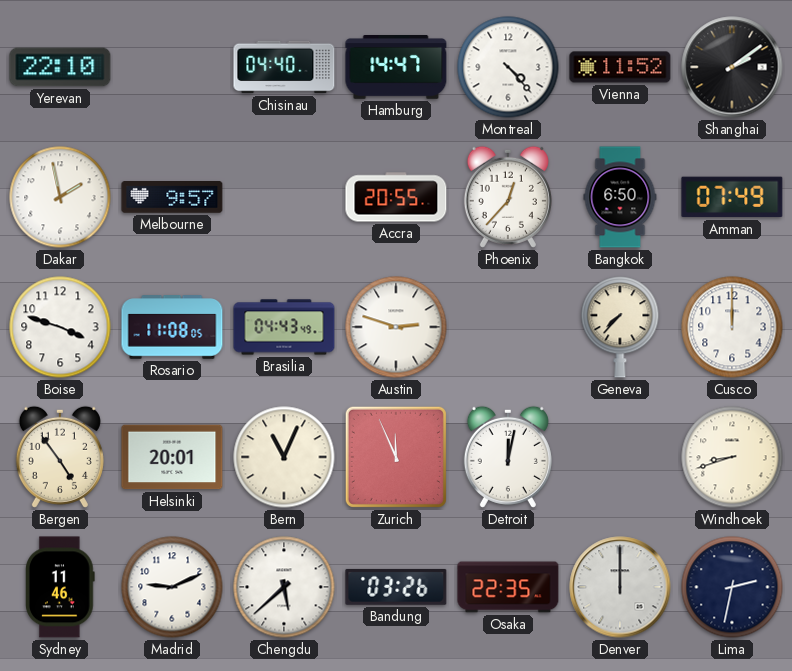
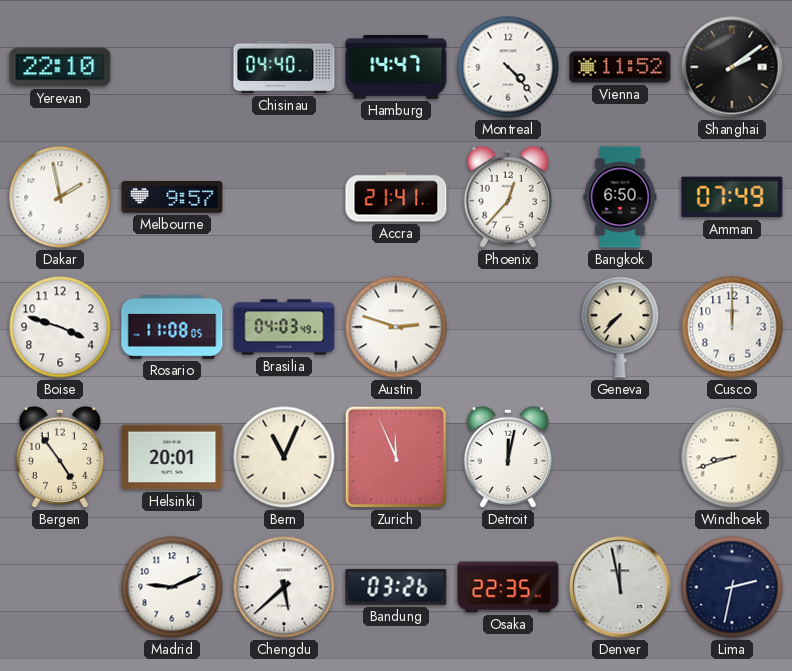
Accra: 20:55 -> 21:41
Brasilia: 04:43 -> 04:03
Sydney: 11:46 -> none
Denver: 12:00 -> 11:58
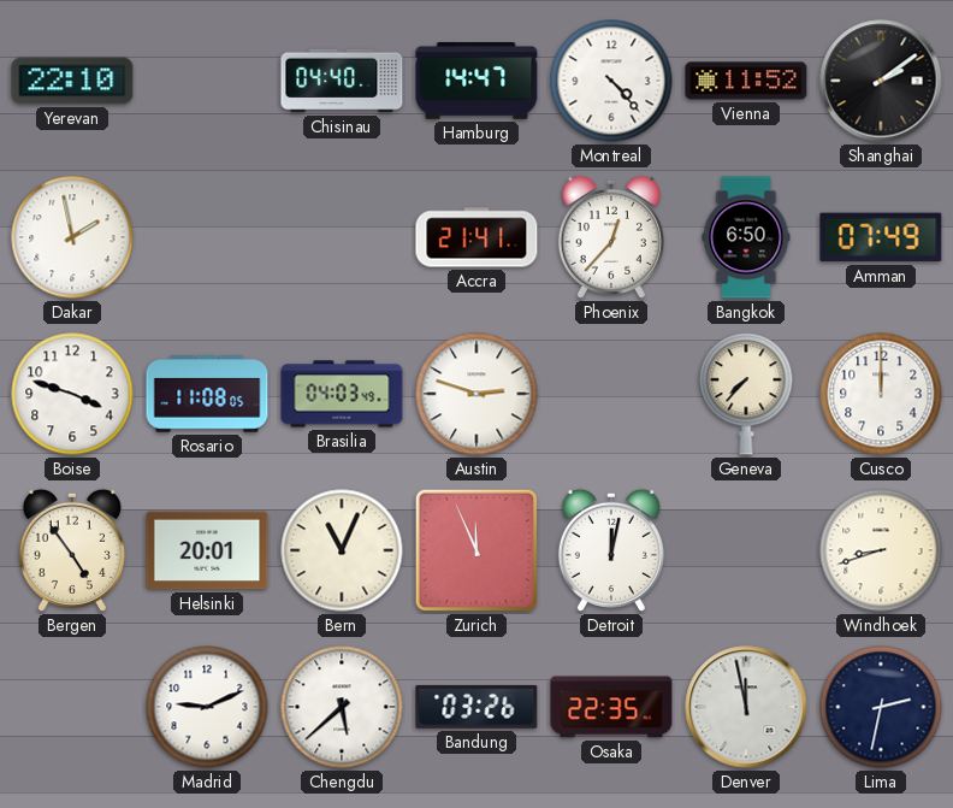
Melbourne: 9:57 -> none
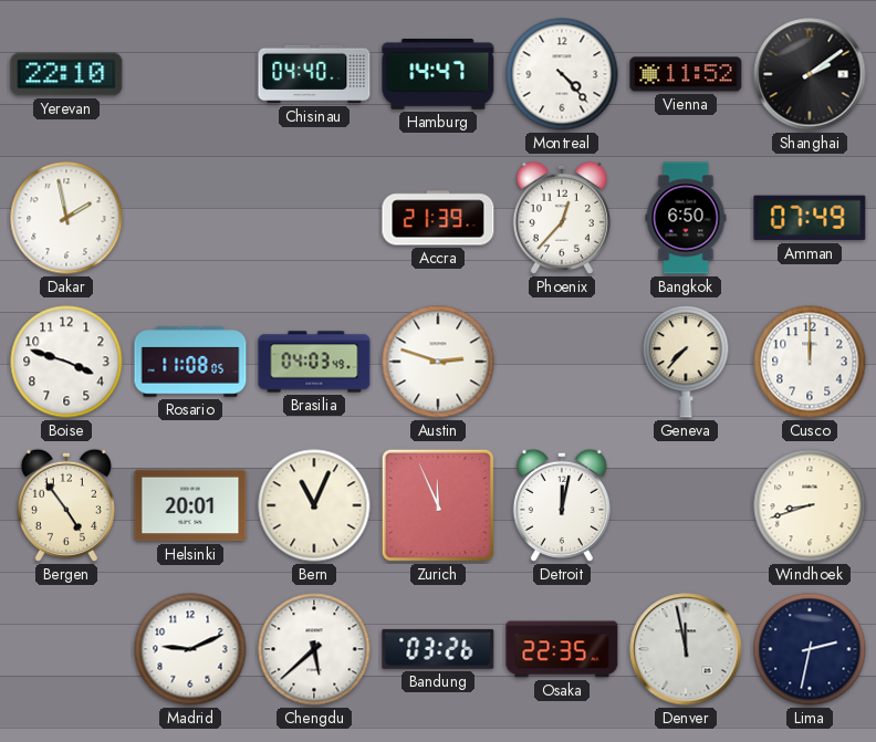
Accra: 21:41 -> 21:39
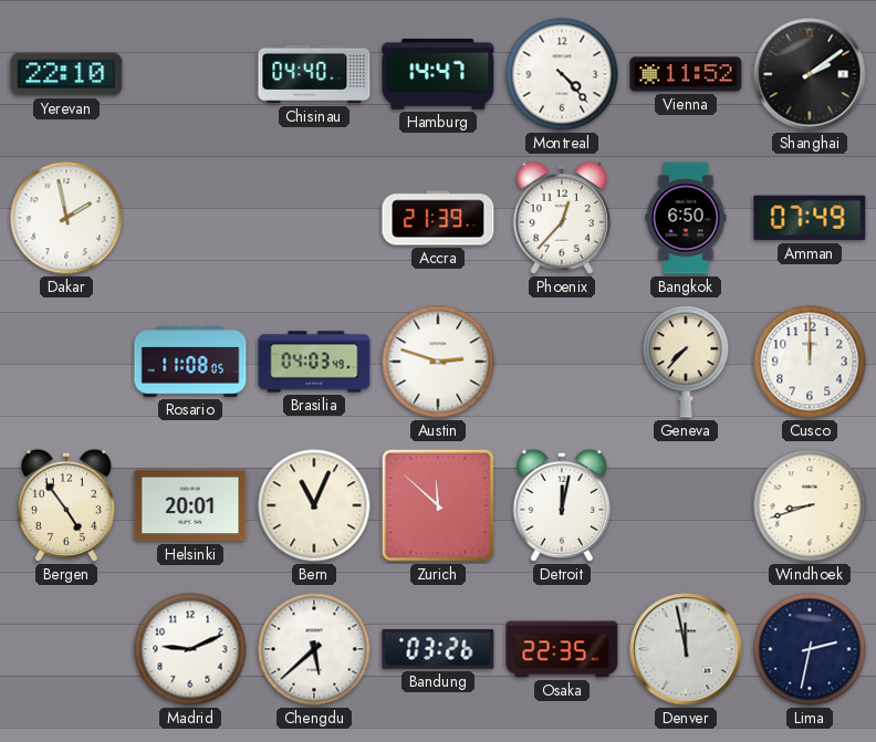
Boise: 3:48 -> none
Zurich: 11:56 -> 11:52
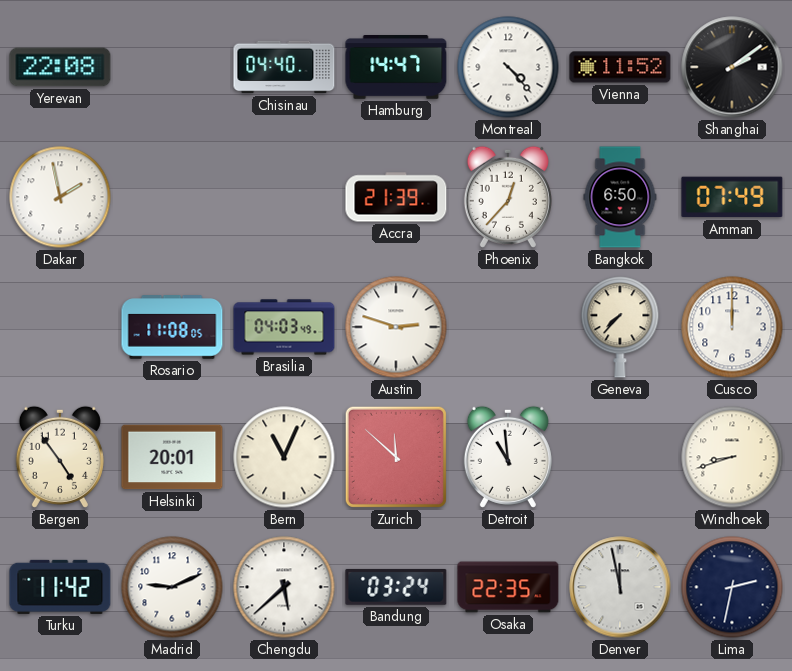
Yerevan: 22:10 -> 22:08
Detroit: 12:02 -> 10:59
Turku: none -> 11:42
Bandung: 03:26 -> 03:24
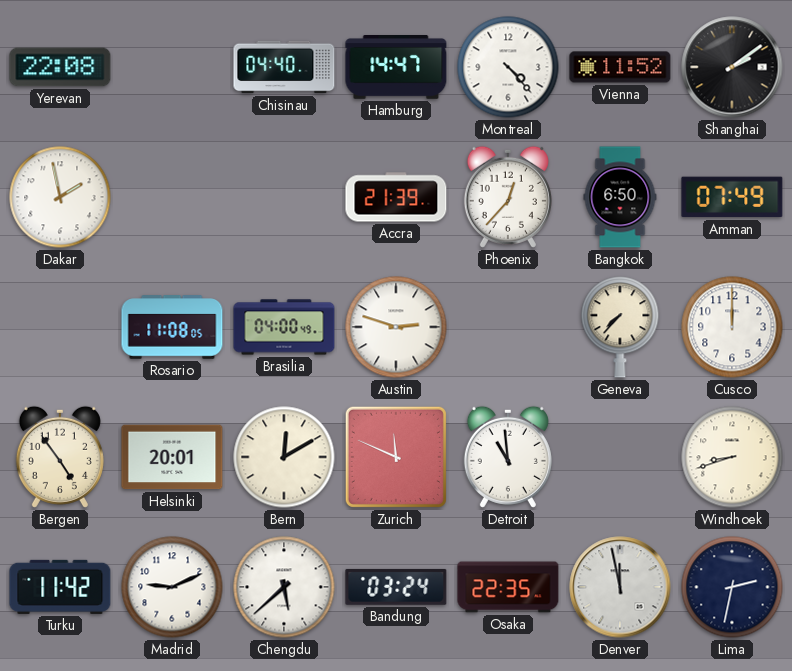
Brasilia: 04:03 -> 04:00
Bern: 11:04 -> 12:10
Zurich: 11:52 -> 11:49
